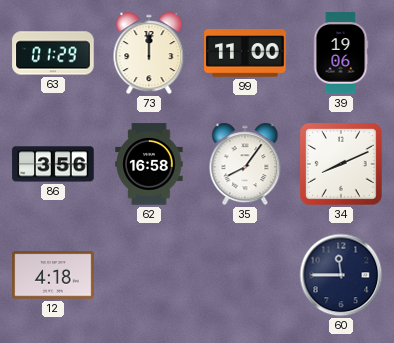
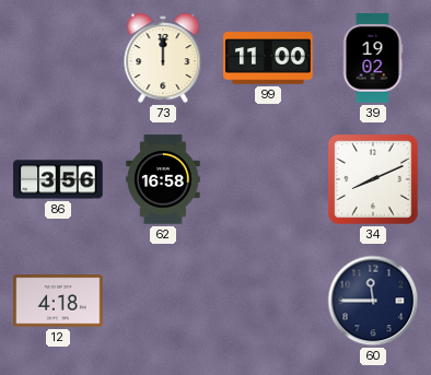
63: 01:29 -> none
39: 19:06 -> 19:02
35: 8:06 -> none
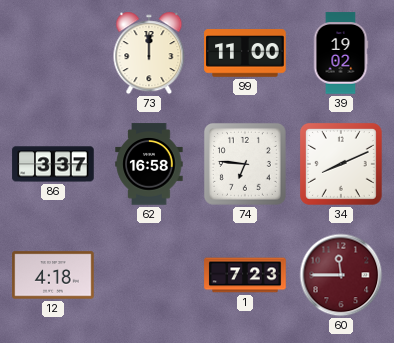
86: 3:56 -> 3:37
74: none -> 6:46
1: none -> 7:23
60 dial: navy -> burgundy
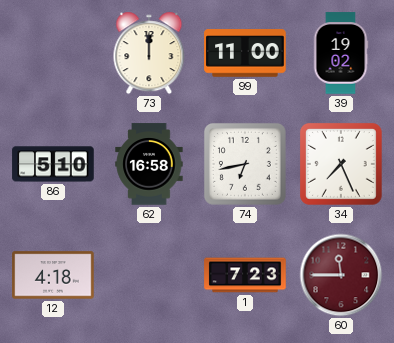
86: 3:37 -> 5:10
74: 6:46 -> 6:43
34: 8:11 -> 7:26
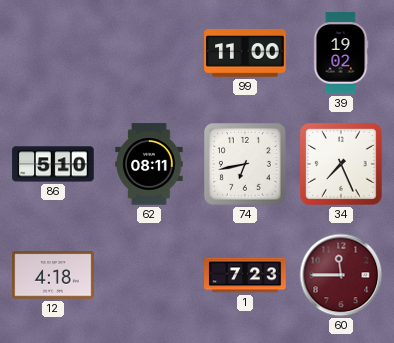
73: 12:00 -> none
62: 16:58 -> 08:11
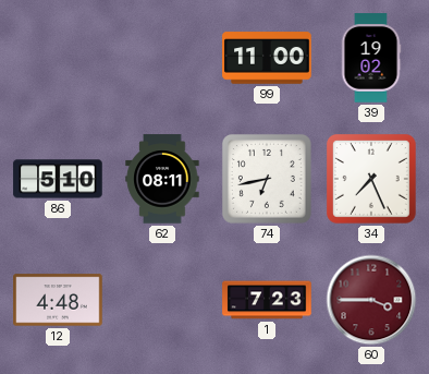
12: 4:18 -> 4:48
60: 11:45 -> 3:45
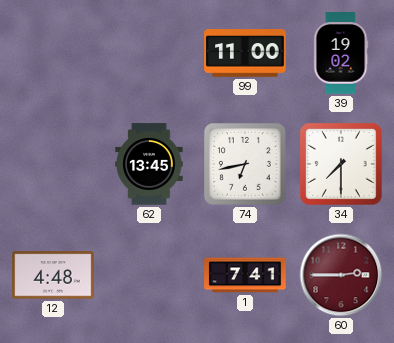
86: 5:10 -> none
62: 08:11 -> 13:45
34: 7:26 -> 7:30
1: 7:23 -> 7:41
60: 3:45 -> 2:45
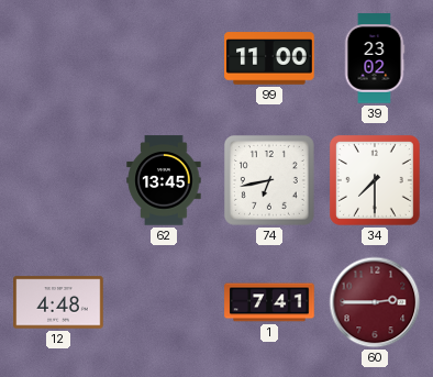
39: 19:02 -> 23:02
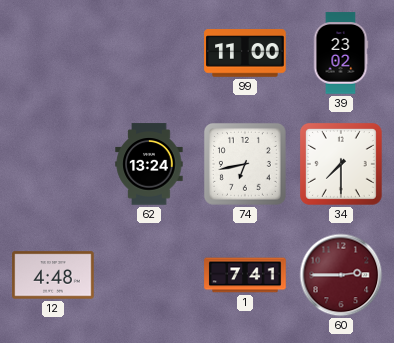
62: 13:45 -> 13:24
